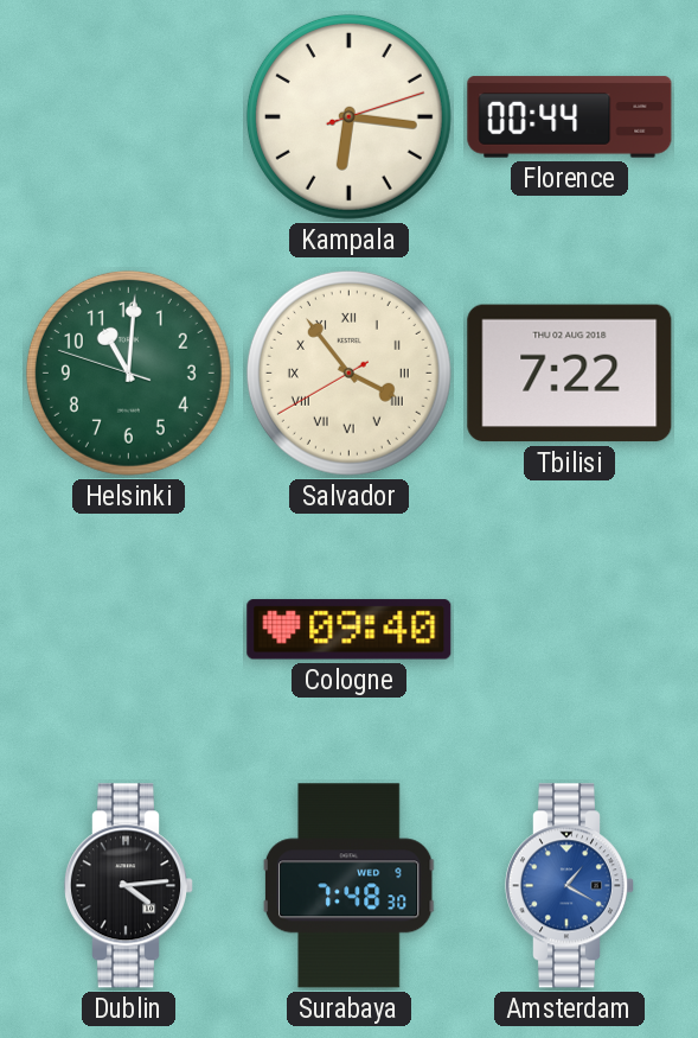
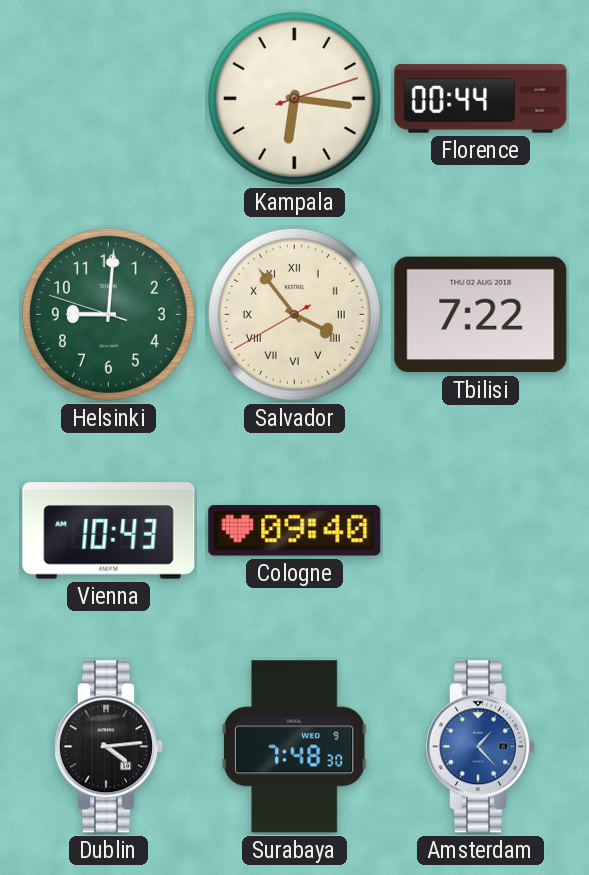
Helsinki: 11:00 -> 9:00
Vienna: none -> 10:43
Amsterdam: 1:20 -> 1:23
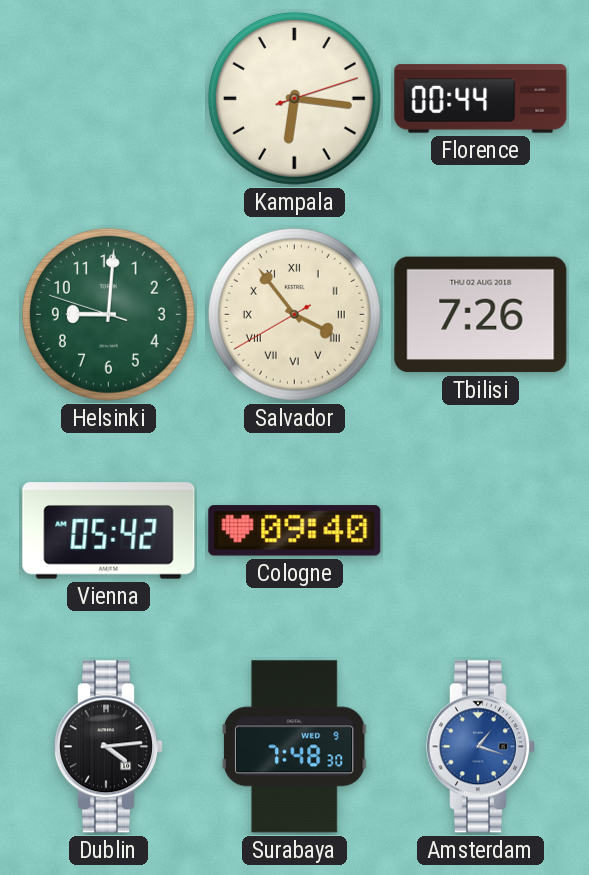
Tbilisi: 7:22 -> 7:26
Vienna: 10:43 -> 05:42
Amsterdam: 1:23 -> 1:18
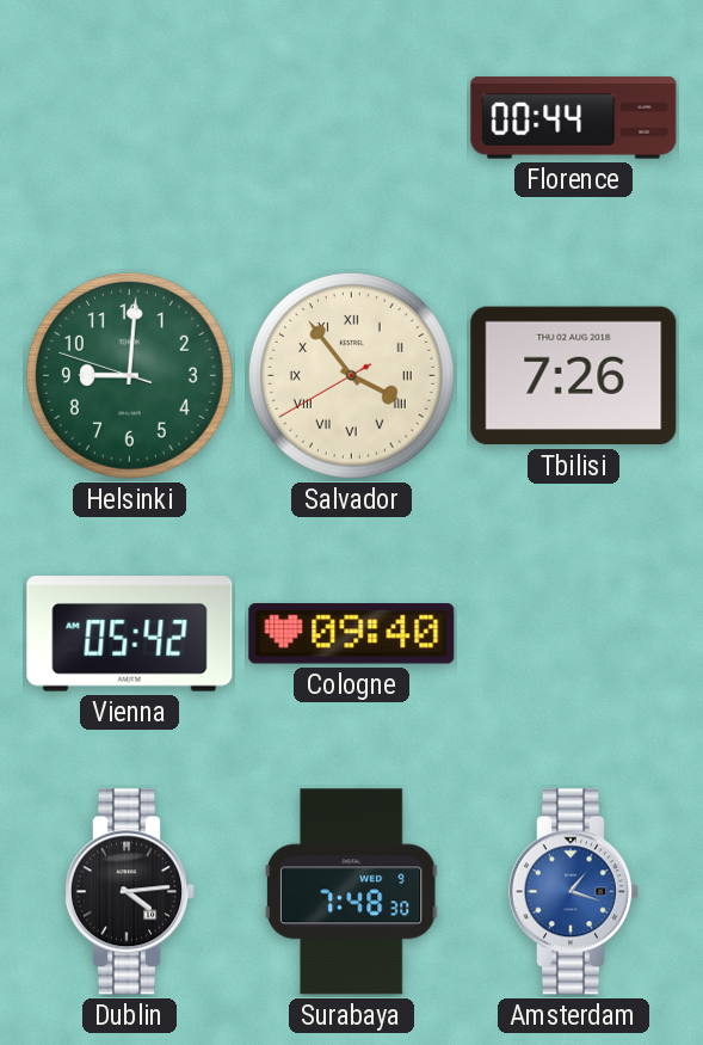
Kampala: 6:16 -> none
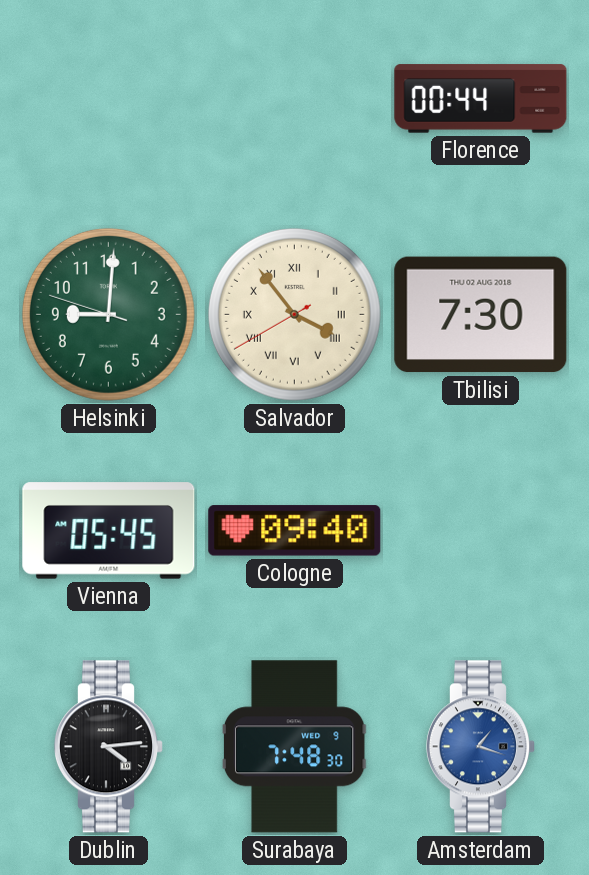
Tbilisi: 7:26 -> 7:30
Vienna: 05:42 -> 05:45
